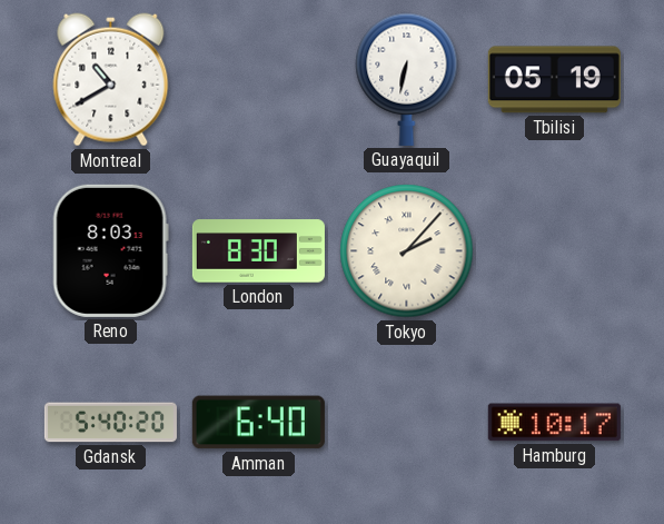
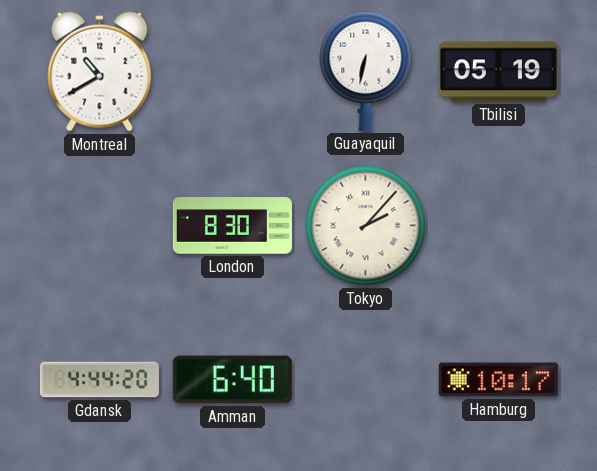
Reno: 8:03 -> none
Gdansk: 5:40 -> 4:44
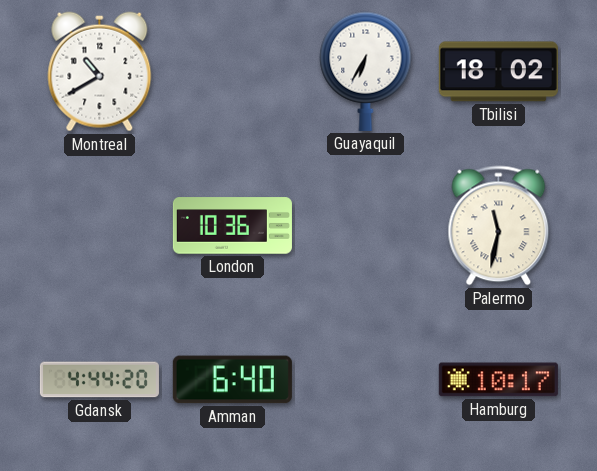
Guayaquil: 6:32 -> 6:35
Tbilisi: 05:19 -> 18:02
London: 8:30 -> 10:36
Tokyo: 2:07 -> none
Palermo: none -> 11:32
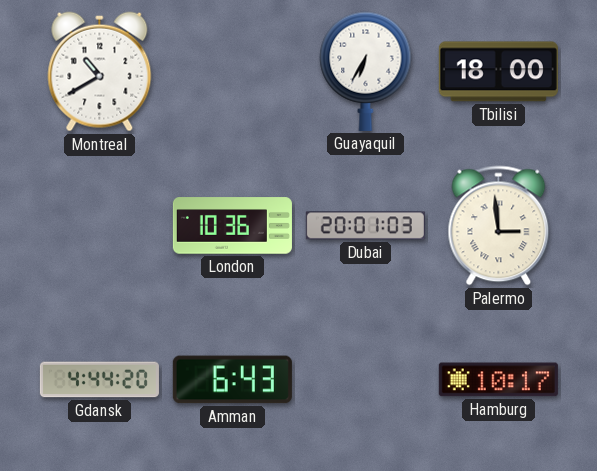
Tbilisi: 18:02 -> 18:00
Dubai: none -> 20:01
Palermo: 11:32 -> 2:59
Amman: 6:40 -> 6:43
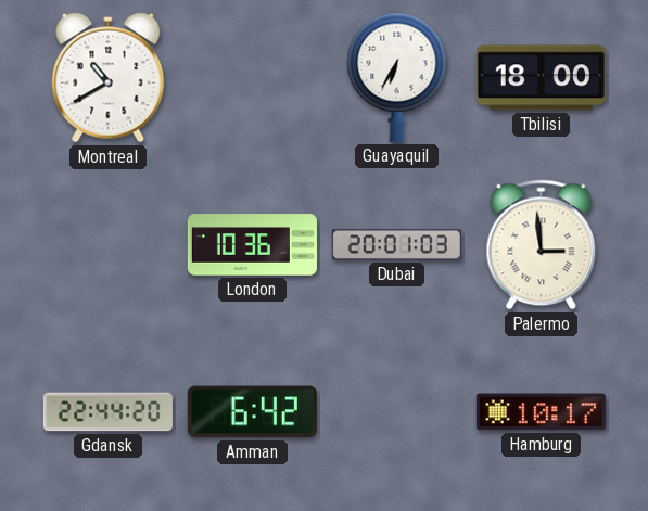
Gdansk: 4:44 -> 22:44
Amman: 6:43 -> 6:42
